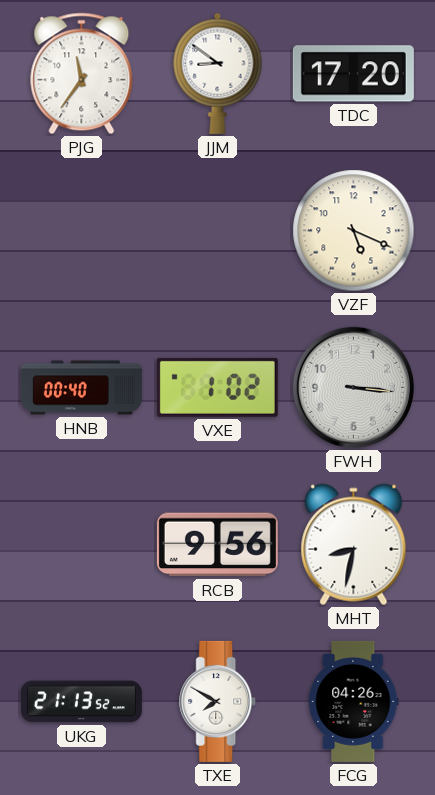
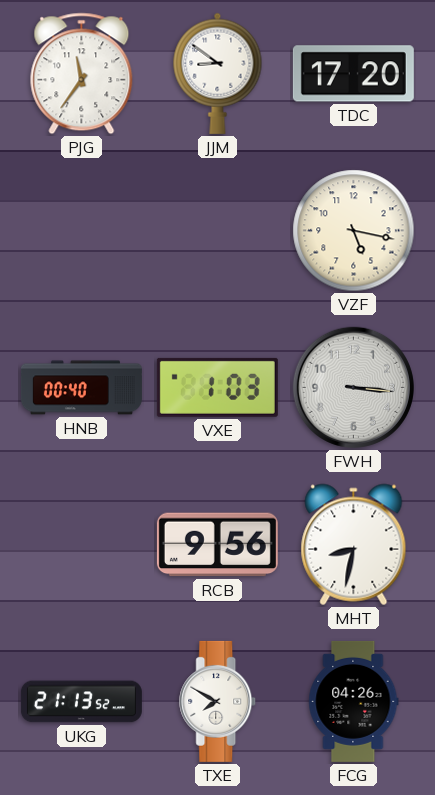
VZF: 5:19 -> 5:17
VXE: 1:02 -> 1:03
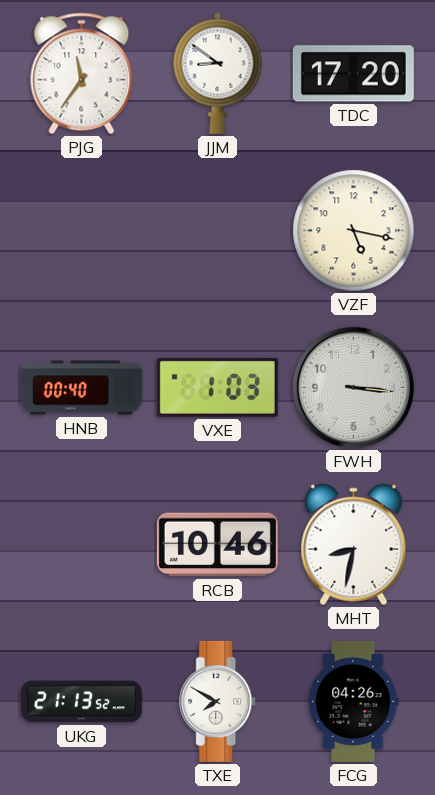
RCB: 9:56 -> 10:46
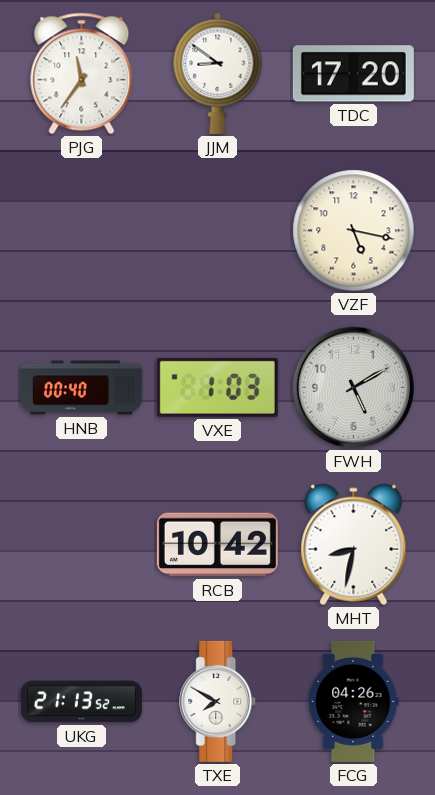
FWH: 3:16 -> 5:10
RCB: 10:46 -> 10:42
